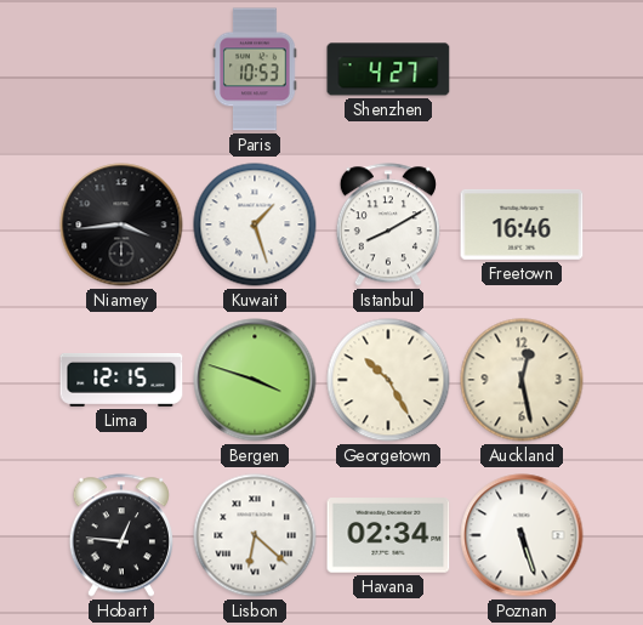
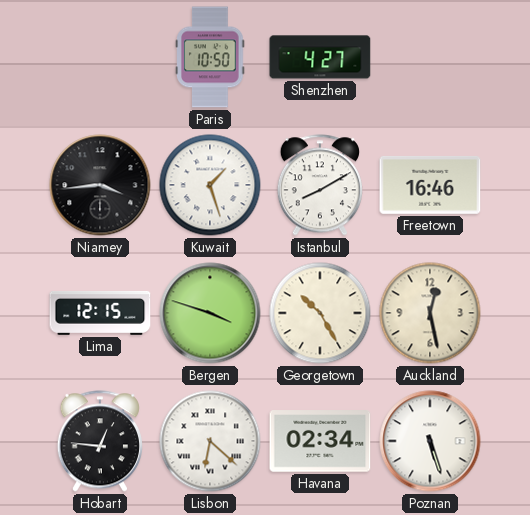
Paris: 10:53 -> 10:50
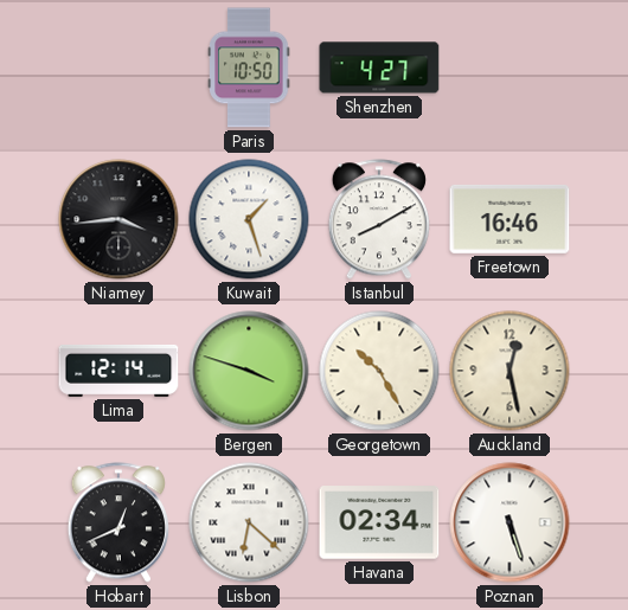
Lima: 12:15 -> 12:14
Hobart: 12:46 -> 12:41
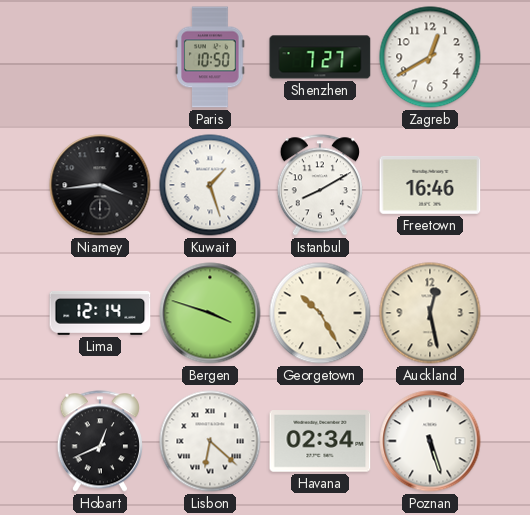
Shenzhen: 4:27 -> 7:27
Zagreb: none -> 12:40
